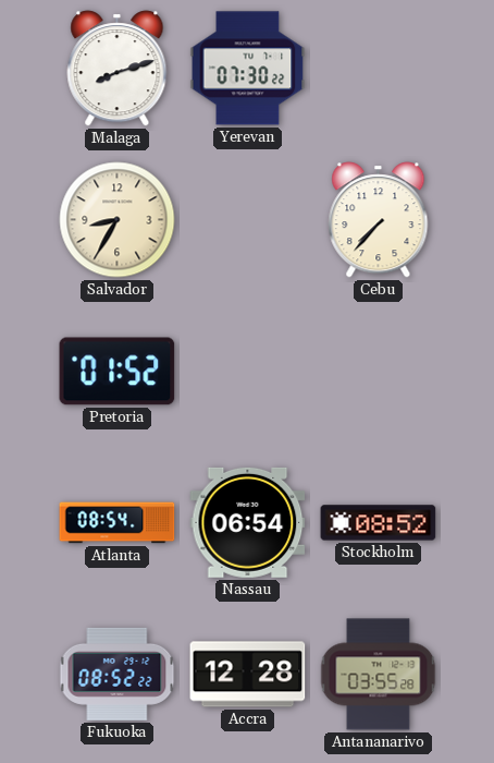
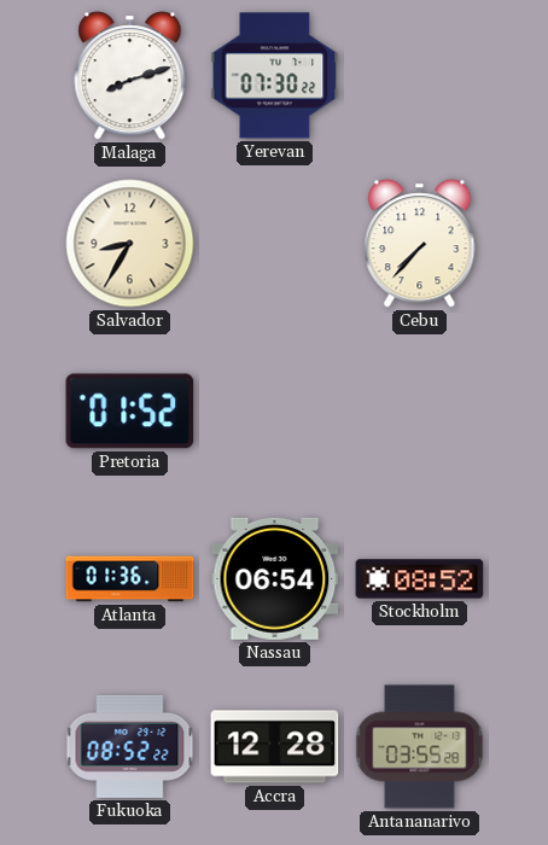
Atlanta: 08:54 -> 01:36
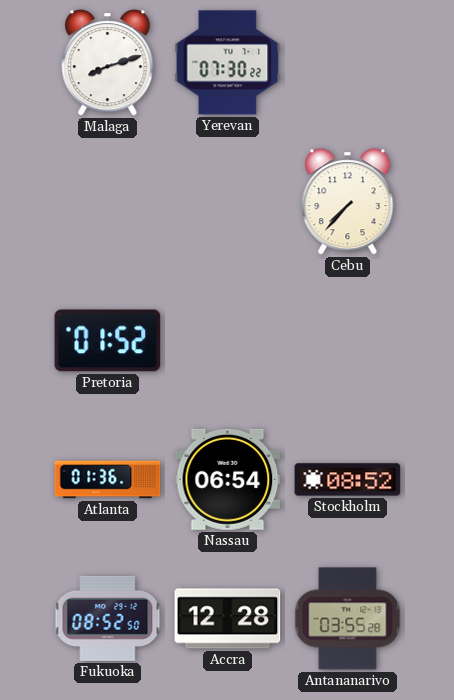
Salvador: 8:35 -> none
Fukuoka: 08:52:22 -> 08:52:50
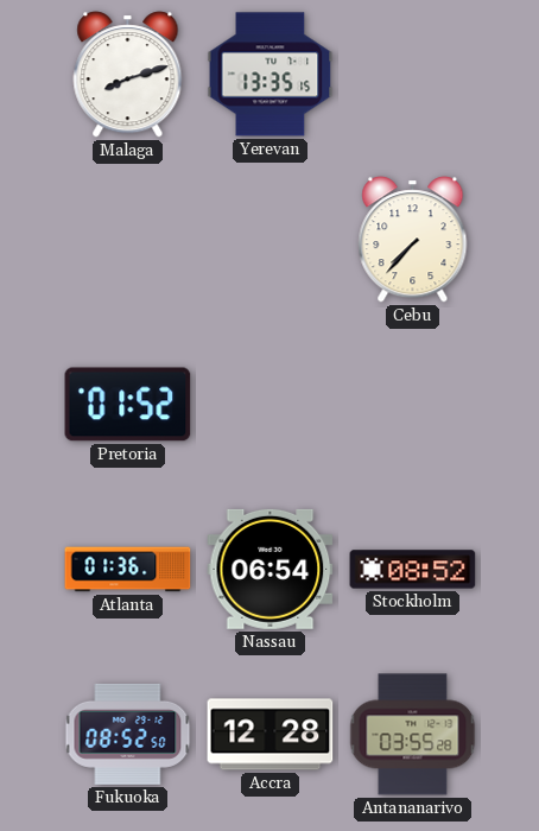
Yerevan: 07:30 -> 13:35
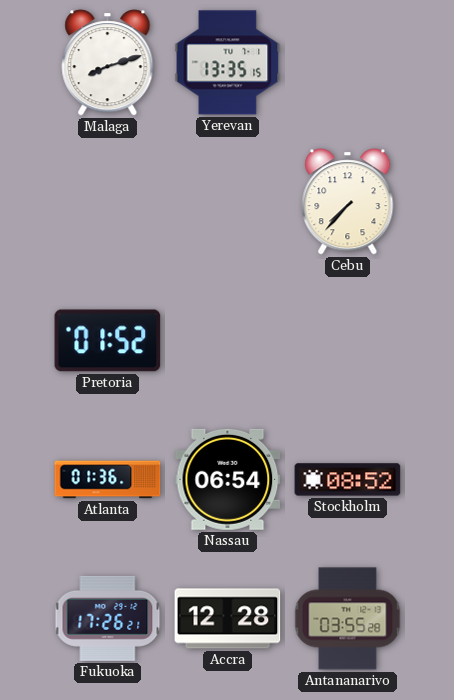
Fukuoka: 08:52 -> 17:26
